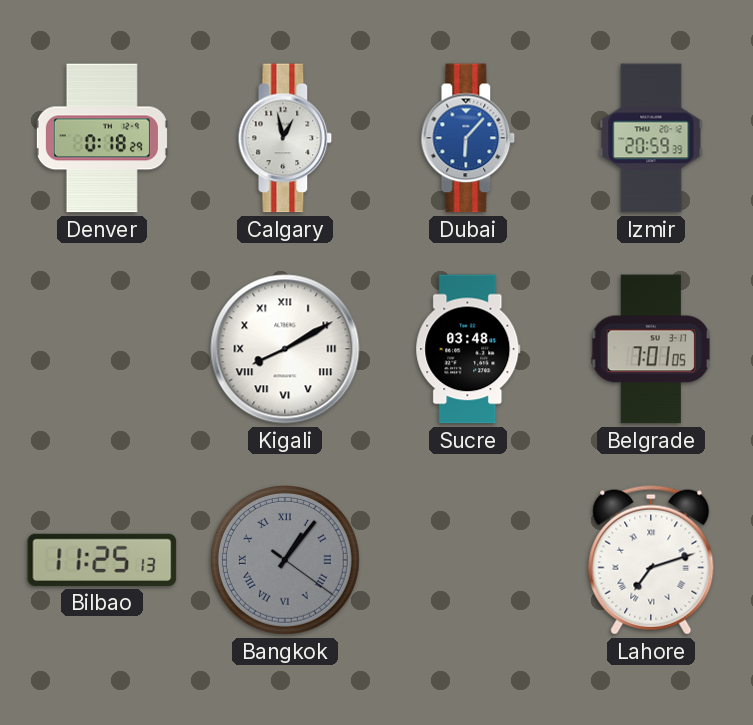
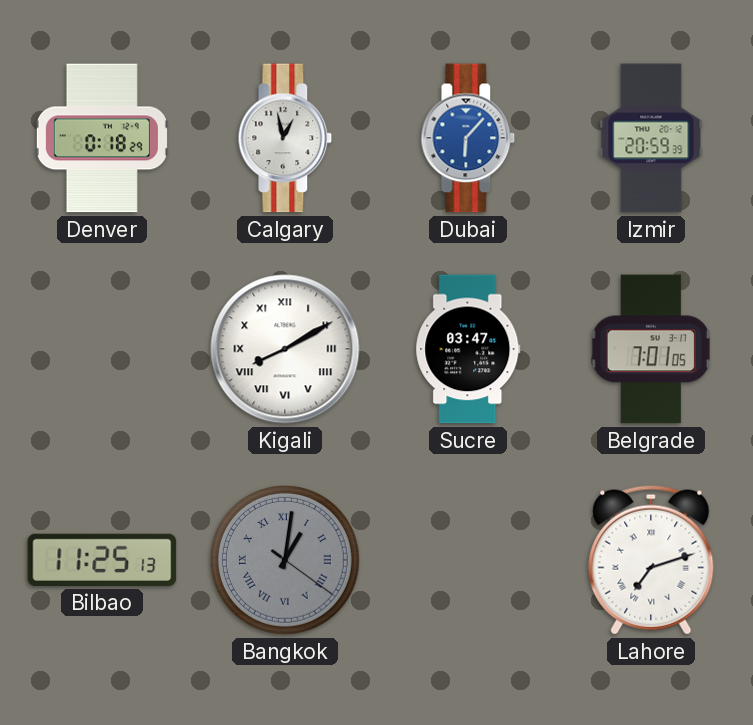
Sucre: 03:48 -> 03:47
Bangkok: 1:06 -> 1:01
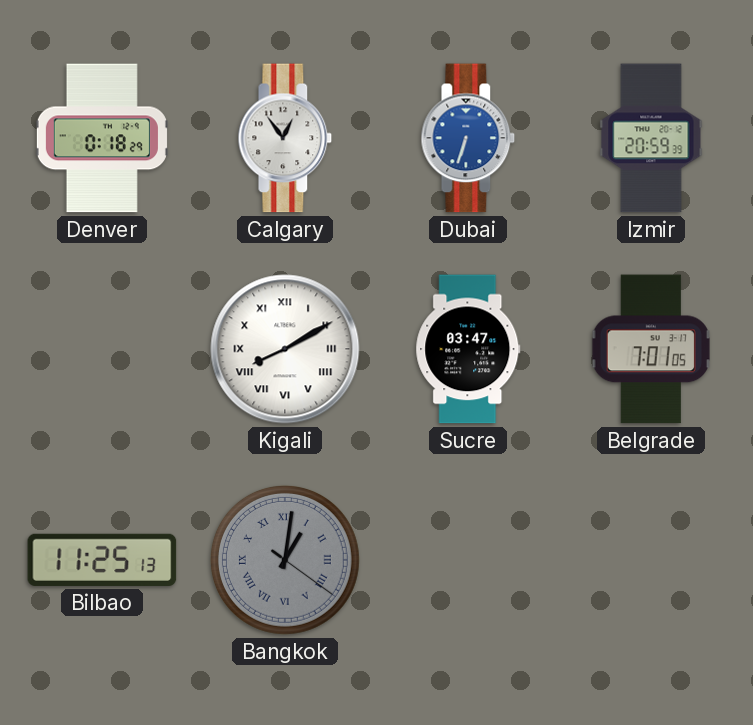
Calgary: 12:58 -> 12:54
Dubai: 6:07 -> 6:33
Lahore: 7:12 -> none
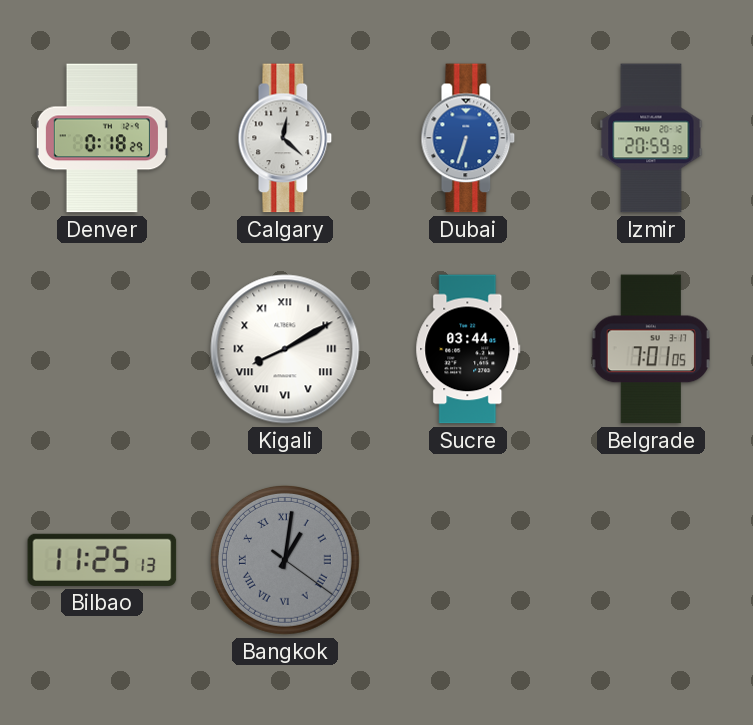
Calgary: 12:54 -> 12:22
Sucre: 03:47 -> 03:44
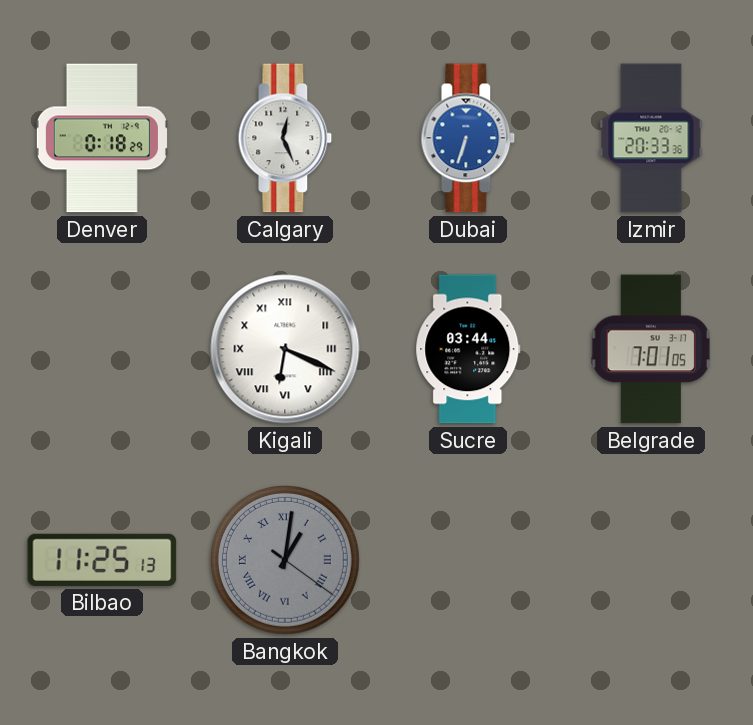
Calgary: 12:22 -> 12:26
Izmir: 20:59 -> 20:33
Kigali: 8:10 -> 6:19
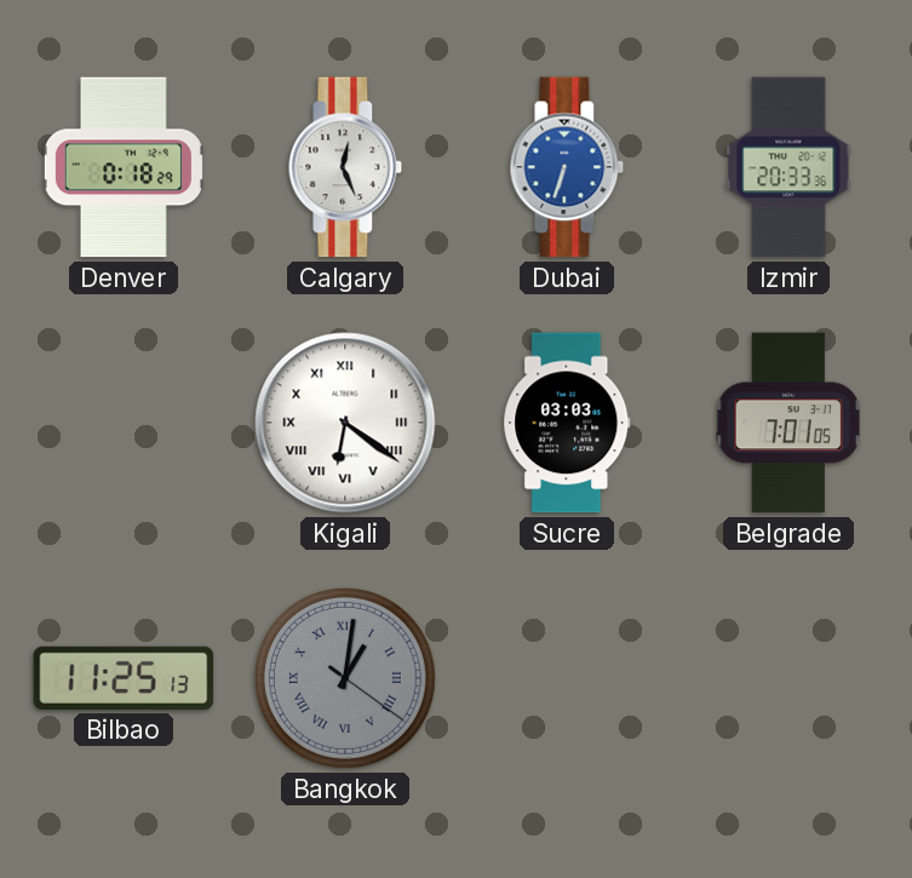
Kigali: 6:19 -> 6:21
Sucre: 03:44 -> 03:03
